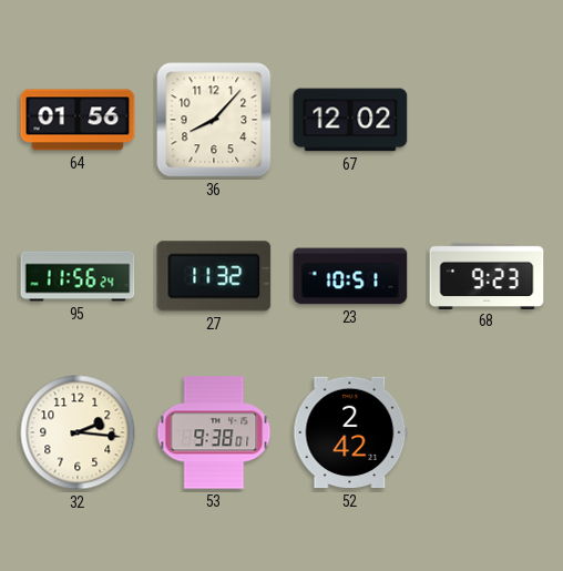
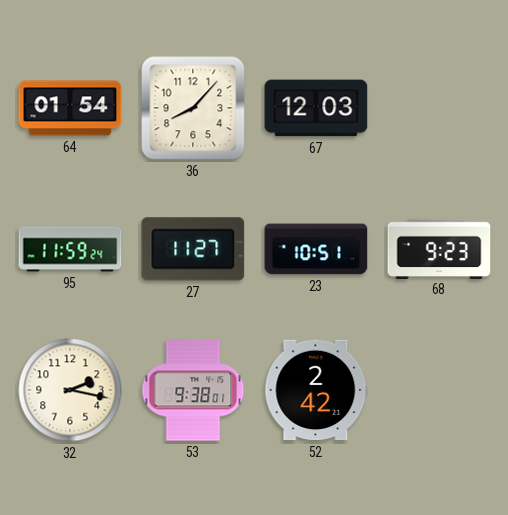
64: 01:56 -> 01:54
67: 12:02 -> 12:03
95: 11:56 -> 11:59
27: 11:32 -> 11:27
32: 2:16 -> 2:17
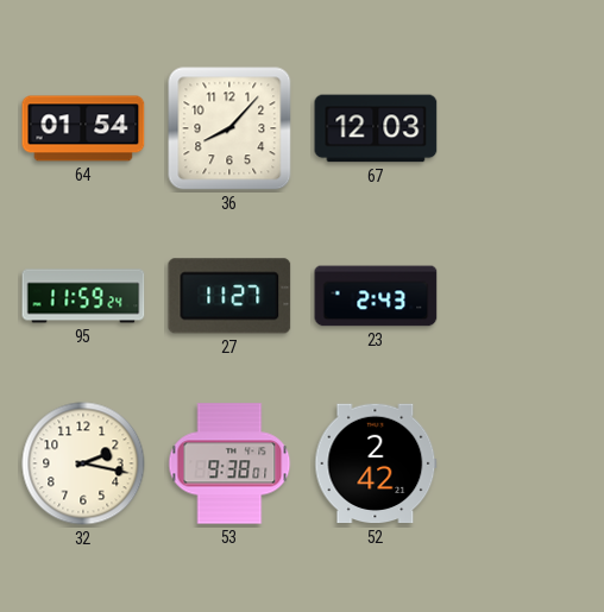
23: 10:51 -> 2:43
68: 9:23 -> none
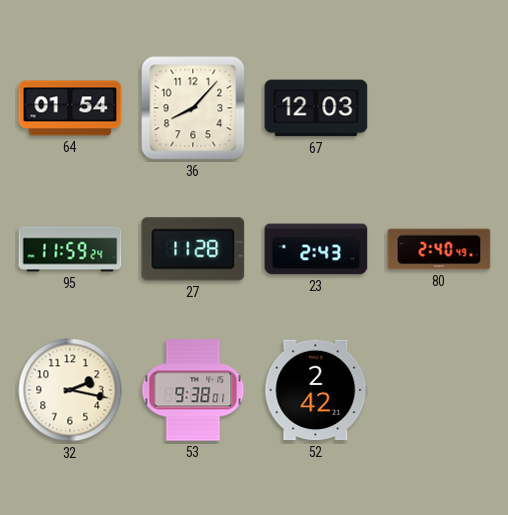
27: 11:27 -> 11:28
80: none -> 2:40
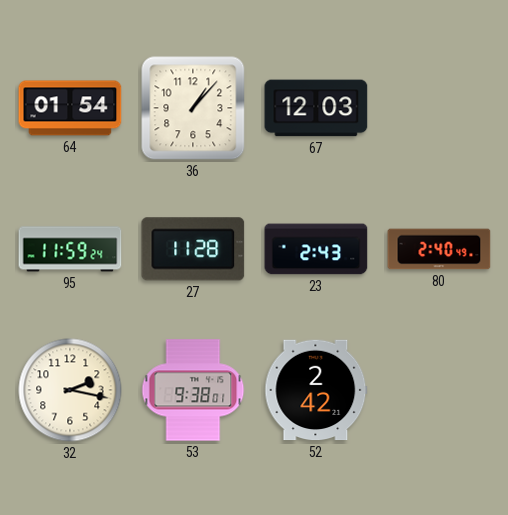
36: 8:07 -> 1:07
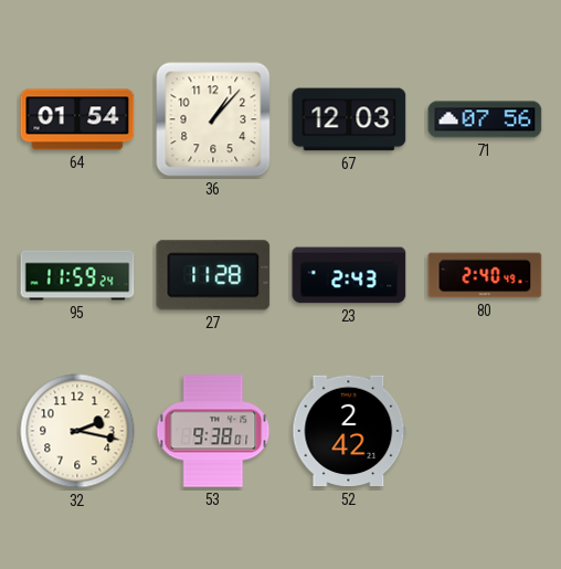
71: none -> 07:56
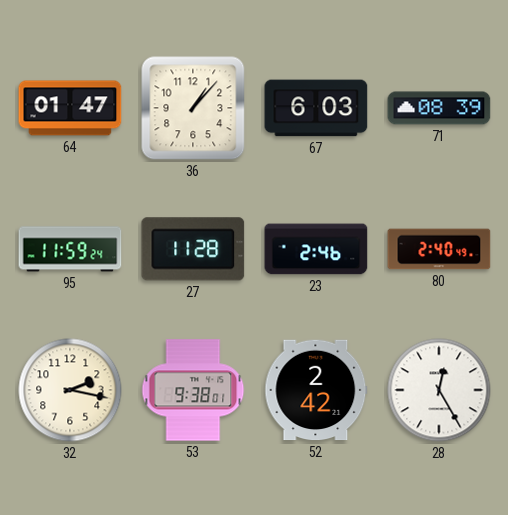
64: 01:54 -> 01:47
67: 12:03 -> 6:03
71: 07:56 -> 08:39
23: 2:43 -> 2:46
28: none -> 12:25
